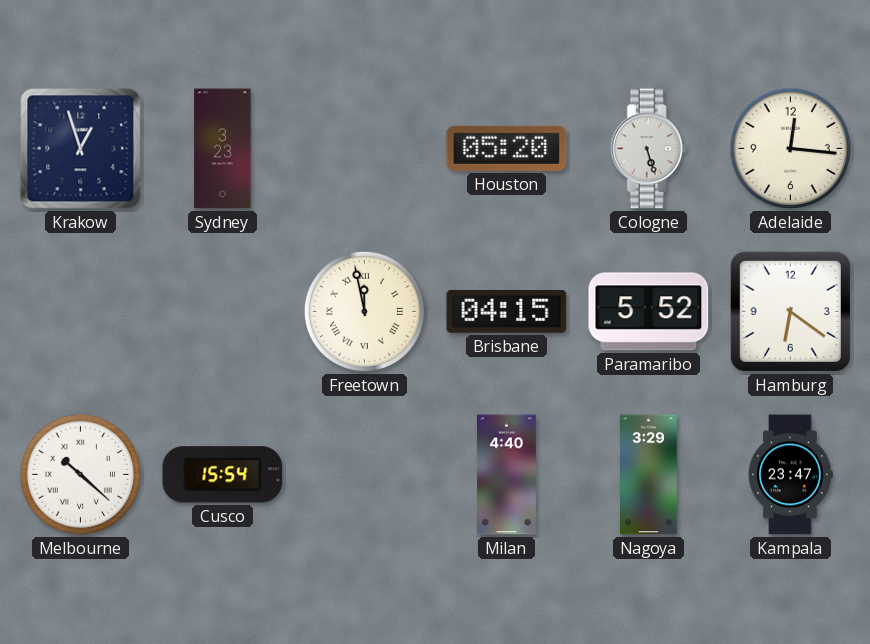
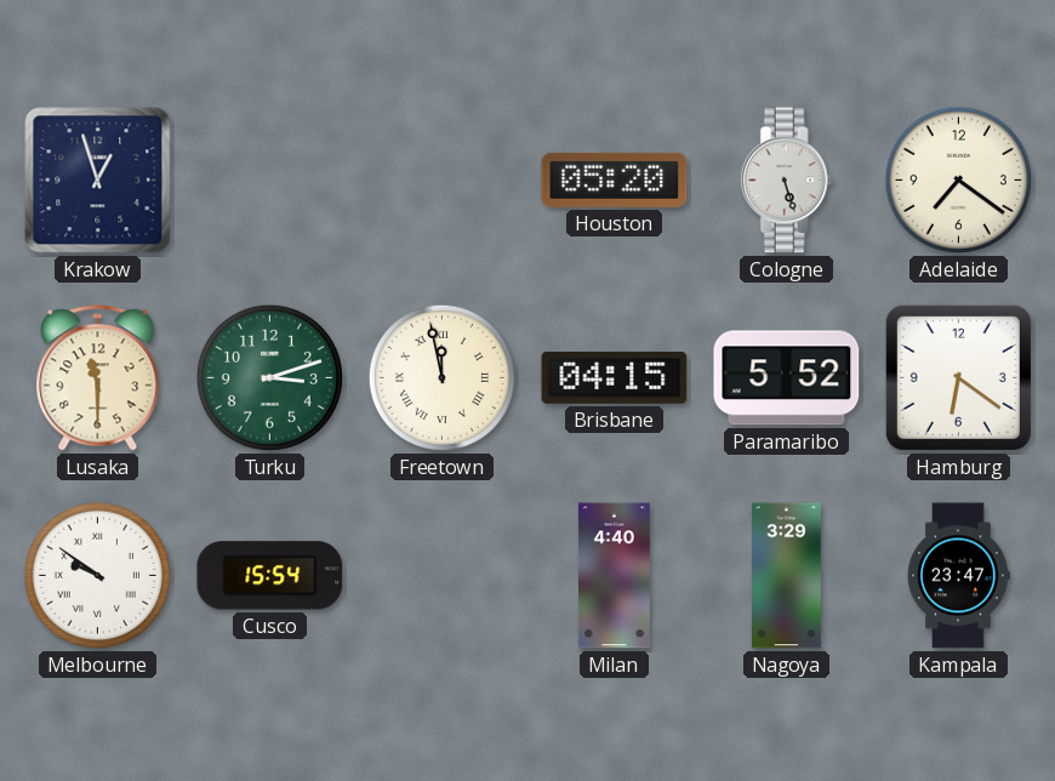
Sydney: 3:23 -> none
Adelaide: 12:16 -> 7:21
Lusaka: none -> 11:30
Turku: none -> 3:12
Melbourne: 10:22 -> 9:51
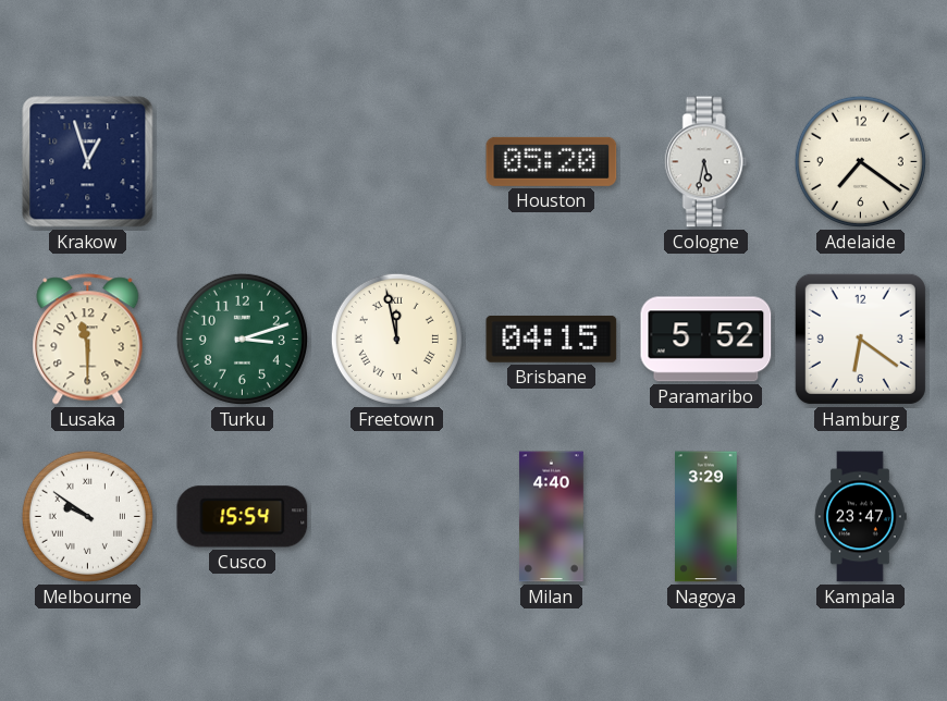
Cologne: 5:27 -> 5:32
